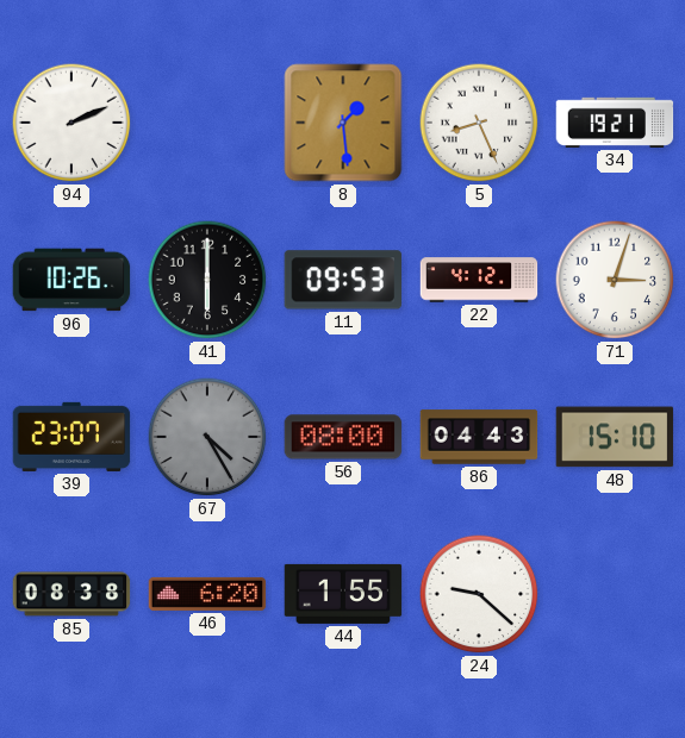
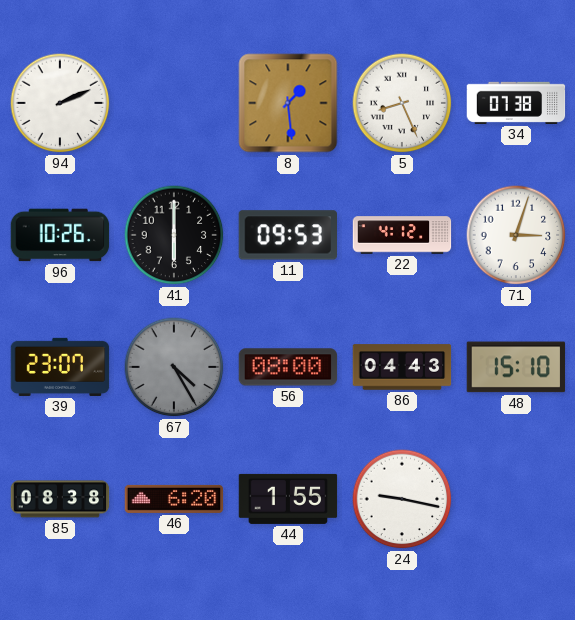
34: 19:21 -> 07:38
24: 9:22 -> 9:17
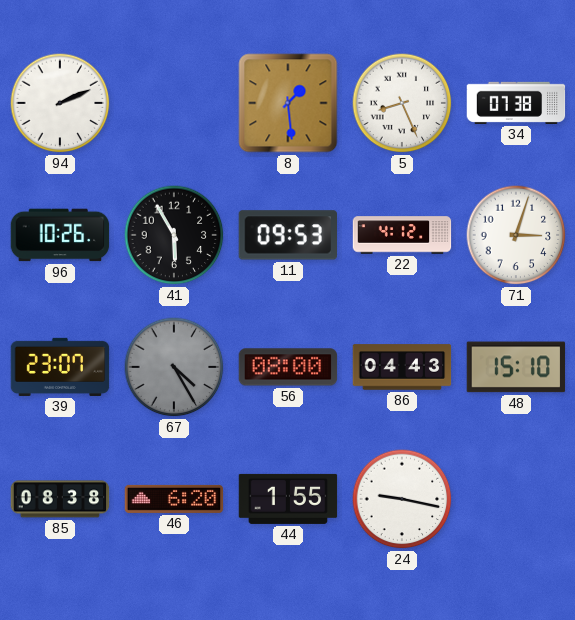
41: 6:00 -> 5:55
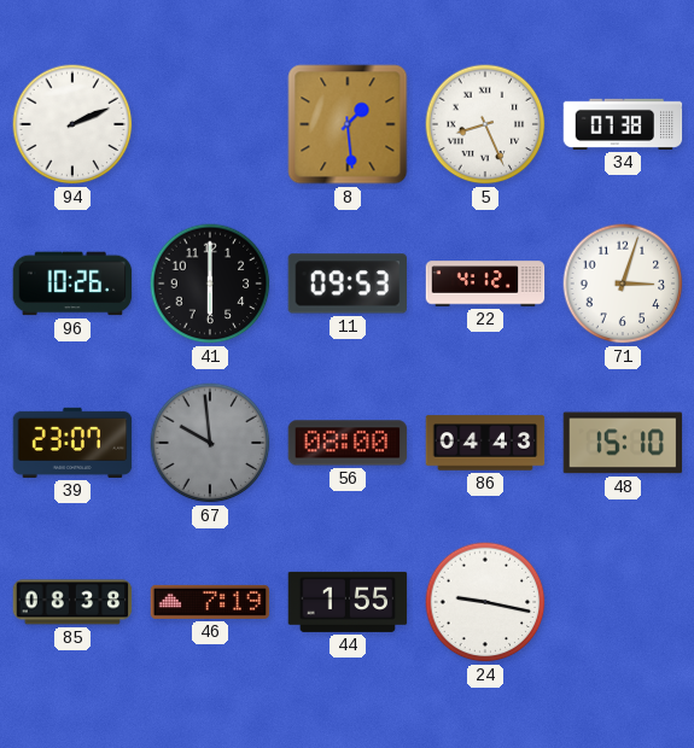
41: 5:55 -> 6:00
67: 4:25 -> 9:59
46: 6:20 -> 7:19
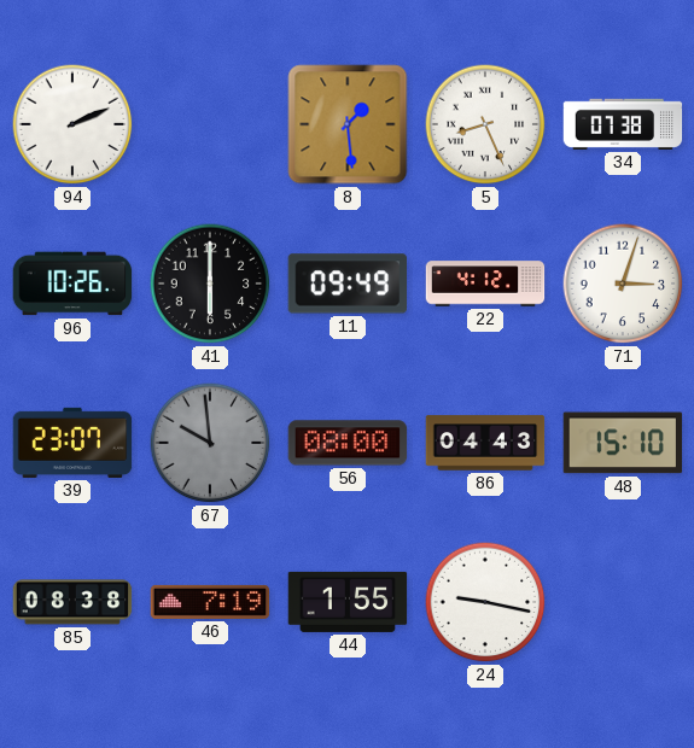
11: 09:53 -> 09:49
